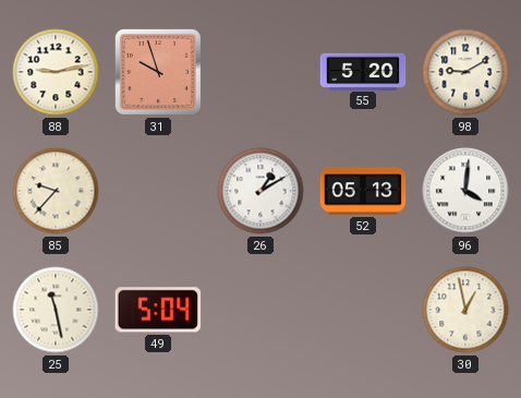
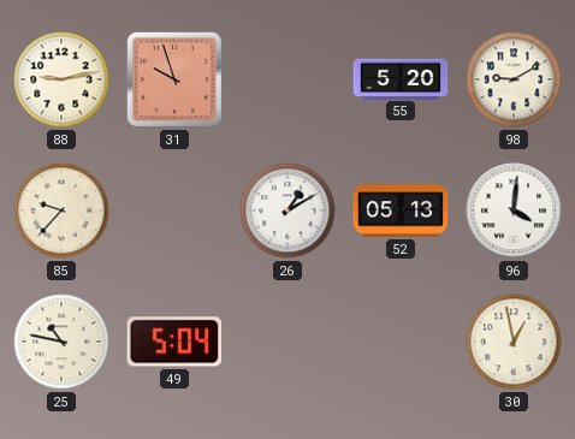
25: 11:28 -> 10:47
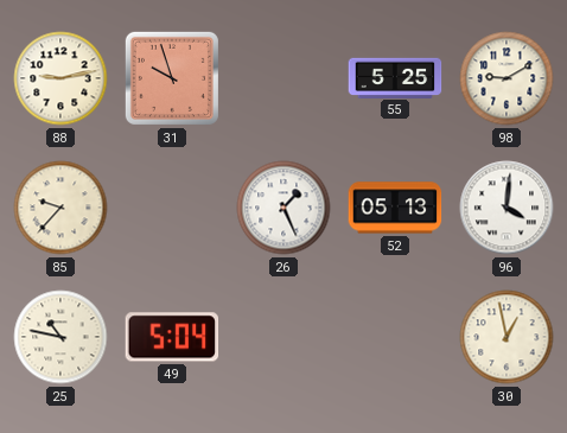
55: 5:20 -> 5:25
26: 1:10 -> 1:26
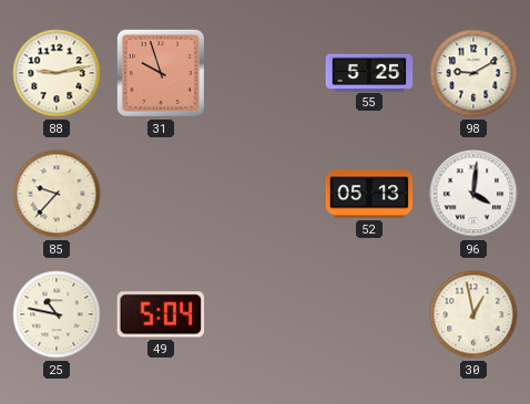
26: 1:26 -> none
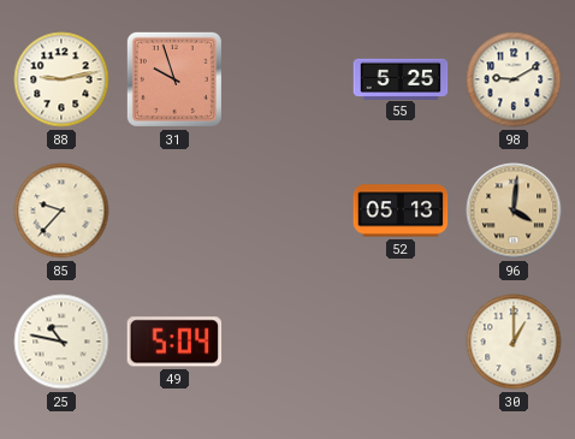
96 dial: white -> champagne
30: 12:58 -> 1:00
